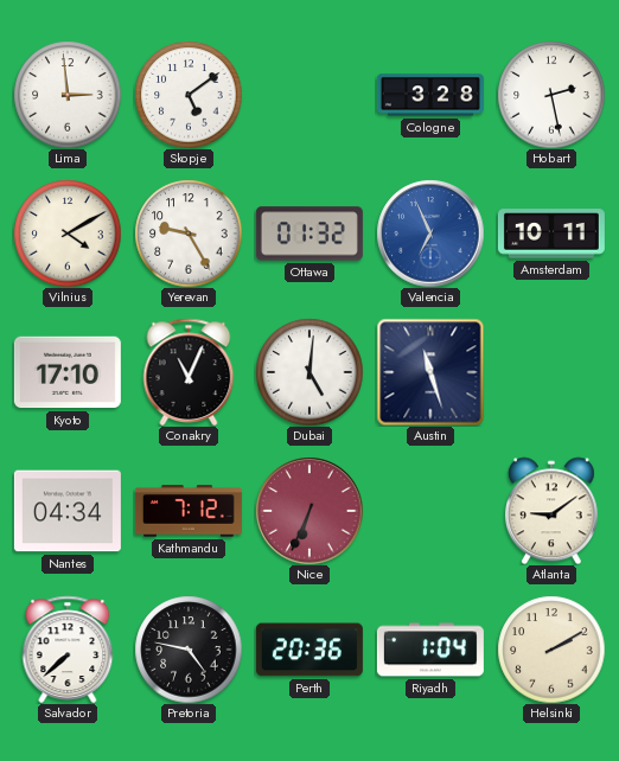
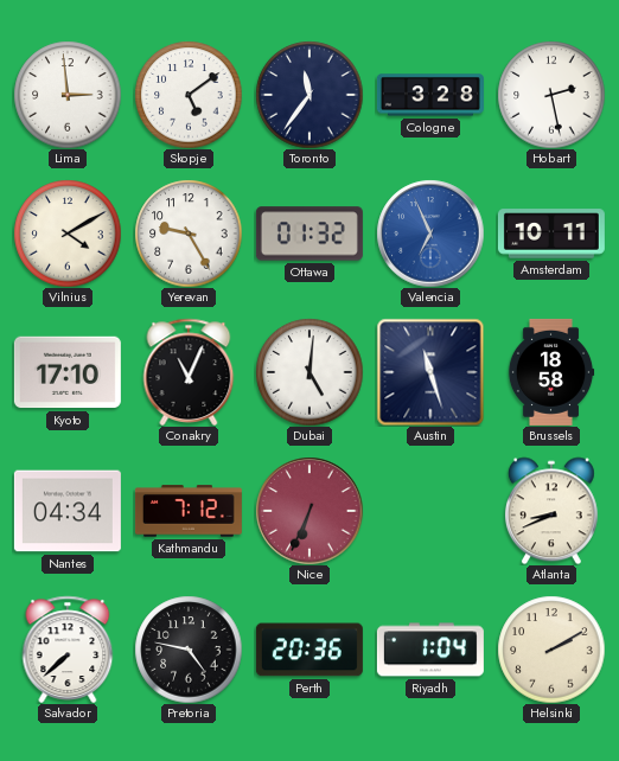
Toronto: none -> 11:36
Brussels: none -> 18:58
Atlanta: 9:09 -> 8:41
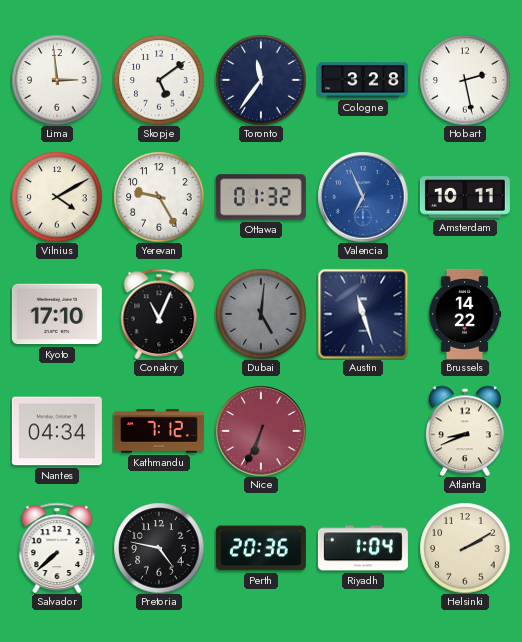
Dubai dial: white -> grey
Brussels: 18:58 -> 14:22
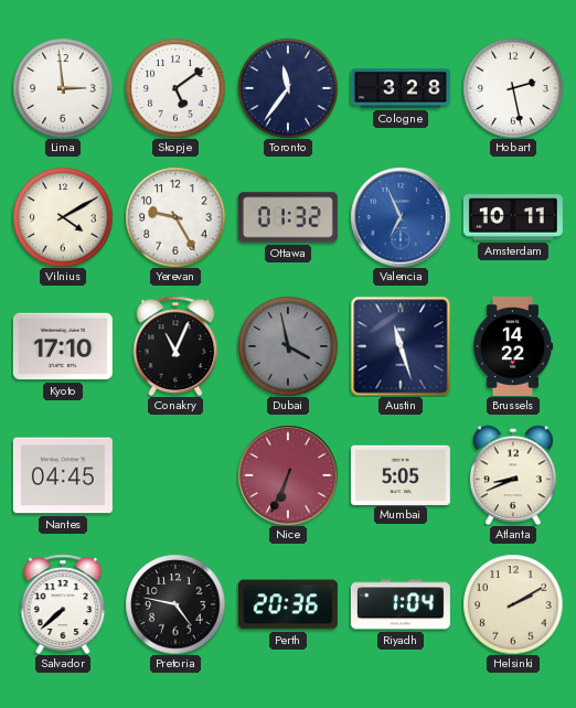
Dubai: 5:01 -> 3:58
Nantes: 04:34 -> 04:45
Kathmandu: 7:12 -> none
Mumbai: none -> 5:05
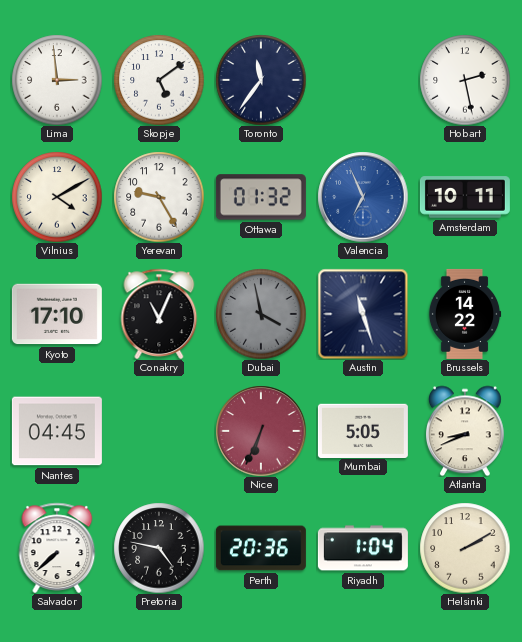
Cologne: 3:28 -> none
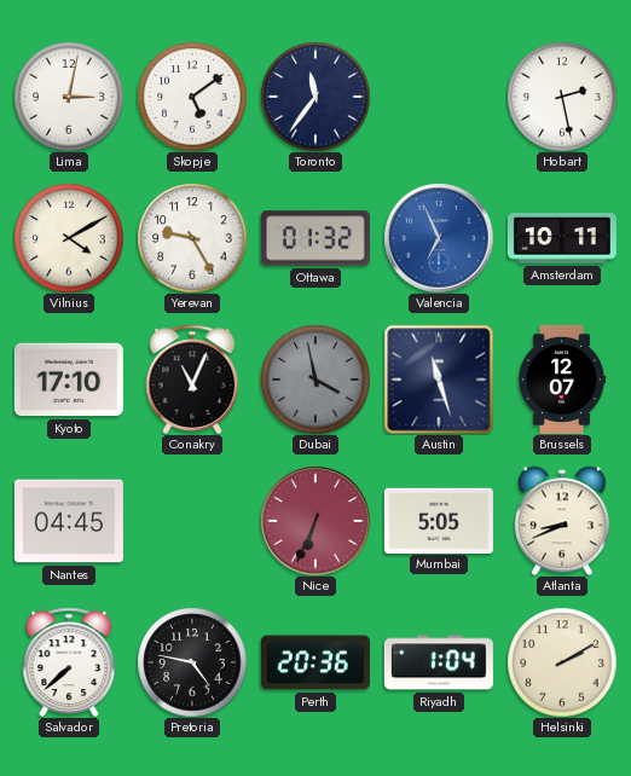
Lima: 2:59 -> 3:02
Brussels: 14:22 -> 12:07
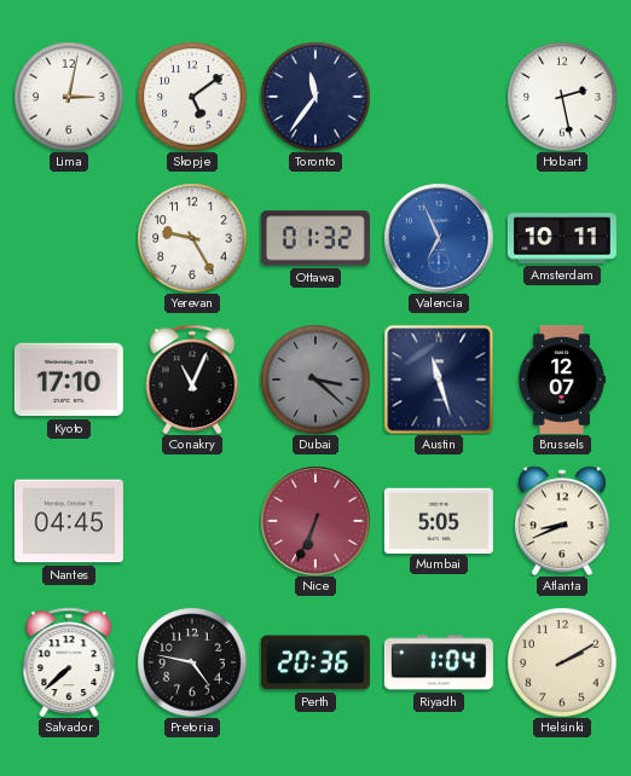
Vilnius: 4:10 -> none
Dubai: 3:58 -> 3:22
